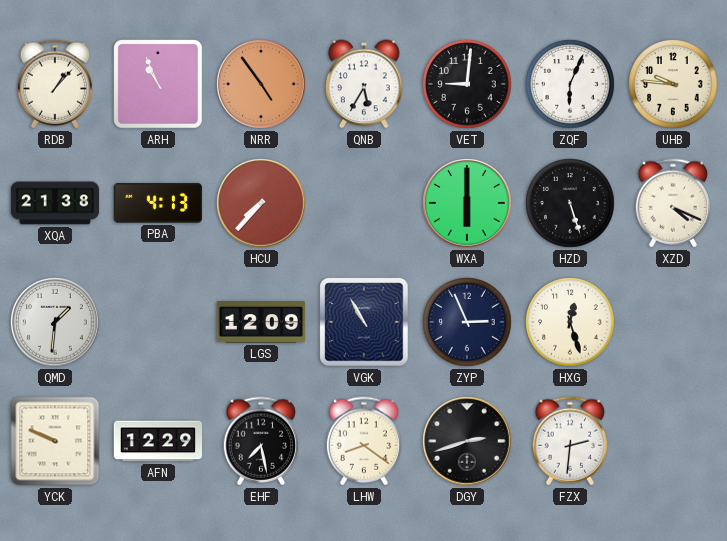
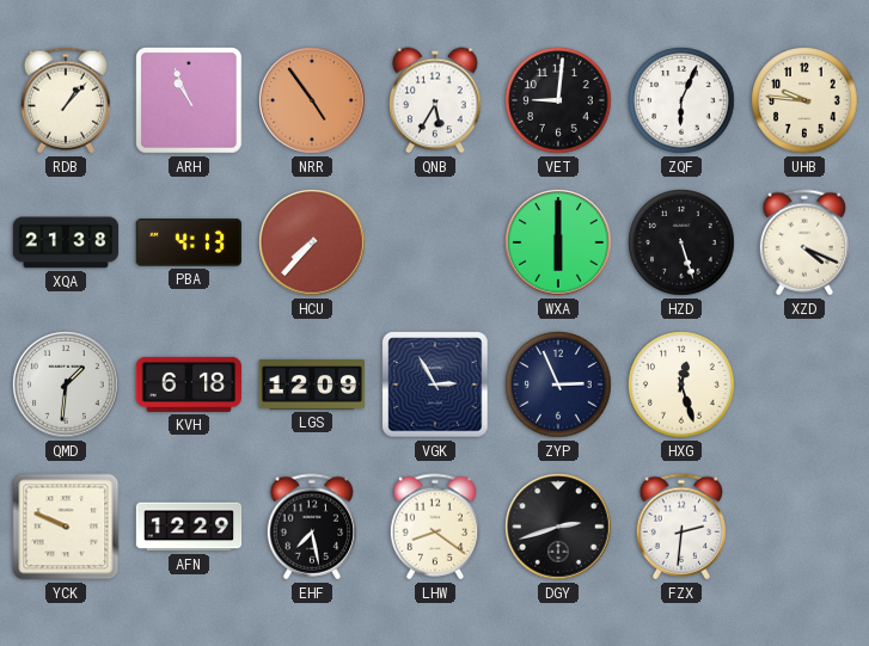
KVH: none -> 6:18
VGK: 10:55 -> 2:55
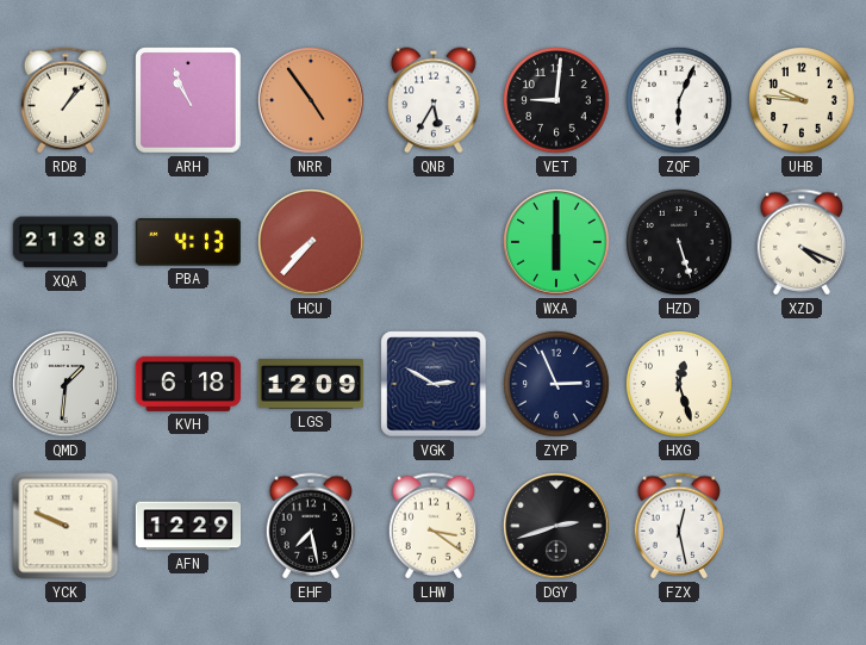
VGK: 2:55 -> 2:50
LHW: 8:21 -> 3:21
FZX: 2:31 -> 12:28
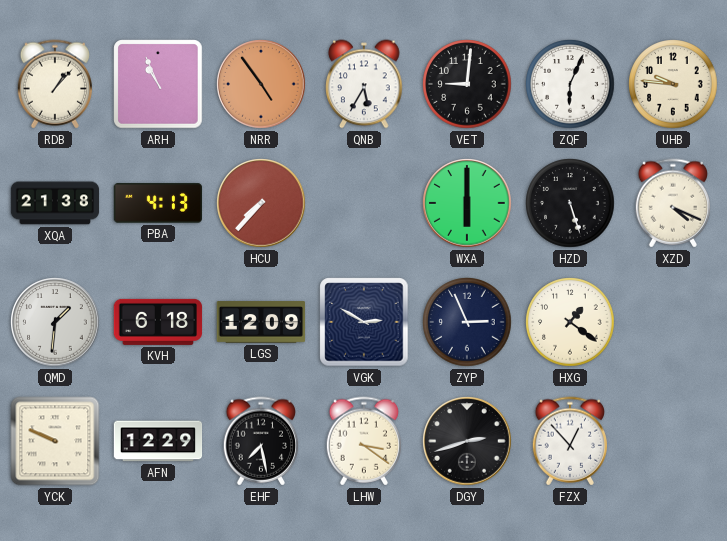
HXG: 12:27 -> 1:21
FZX: 12:28 -> 12:53
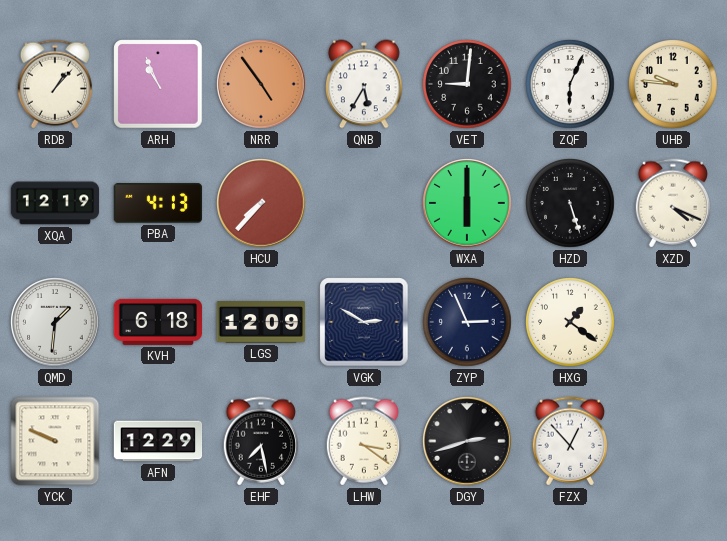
XQA: 21:38 -> 12:19
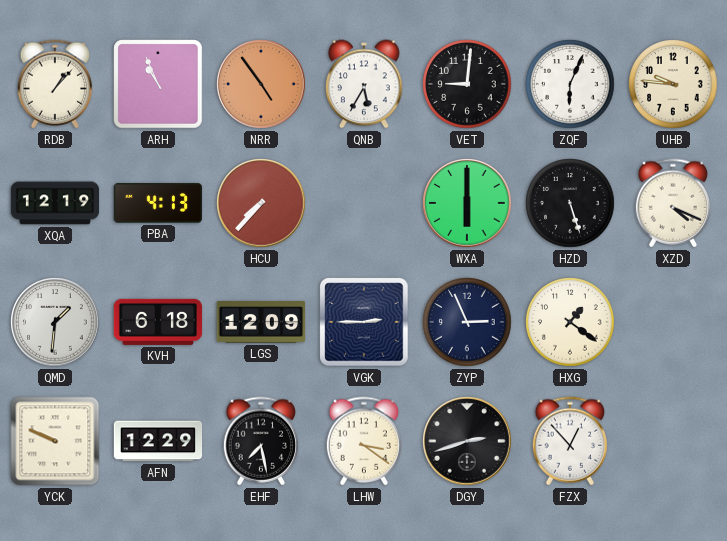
VGK: 2:50 -> 2:45
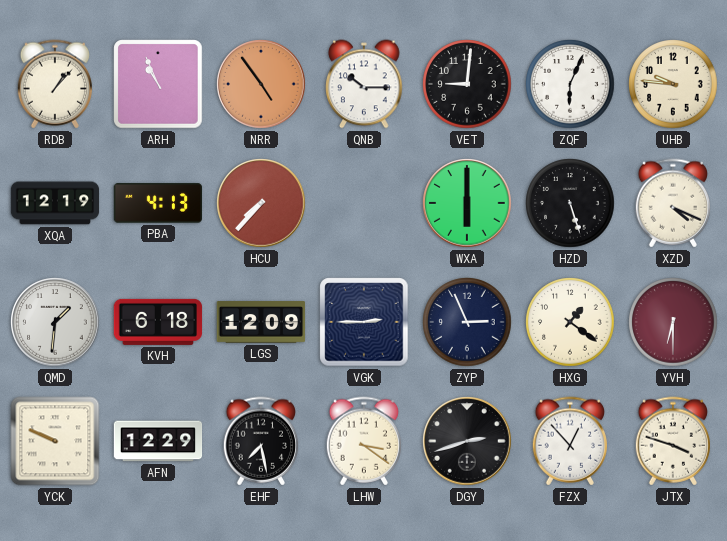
QNB: 5:35 -> 10:15
YVH: none -> 6:30
JTX: none -> 3:48
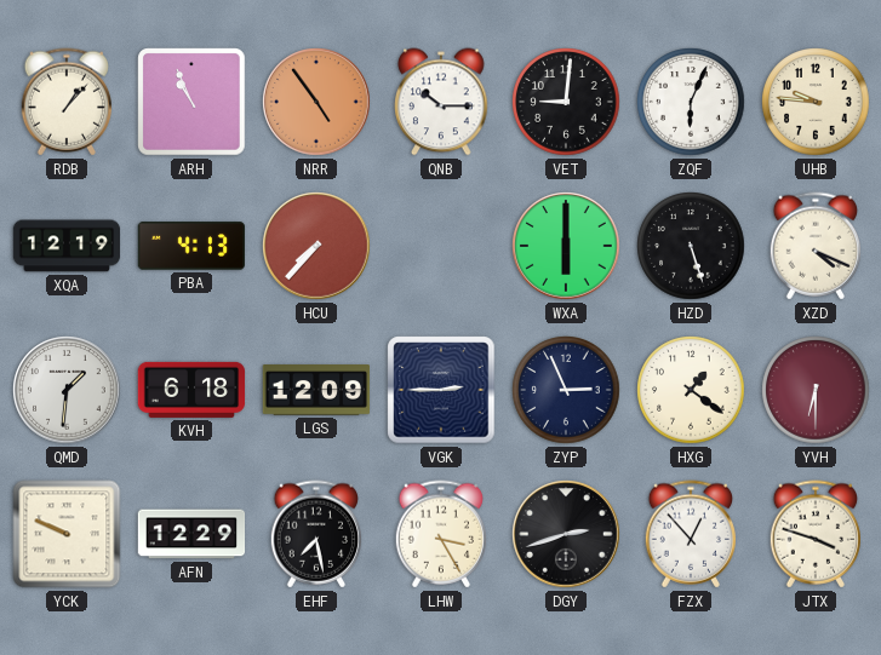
LHW: 3:21 -> 3:25
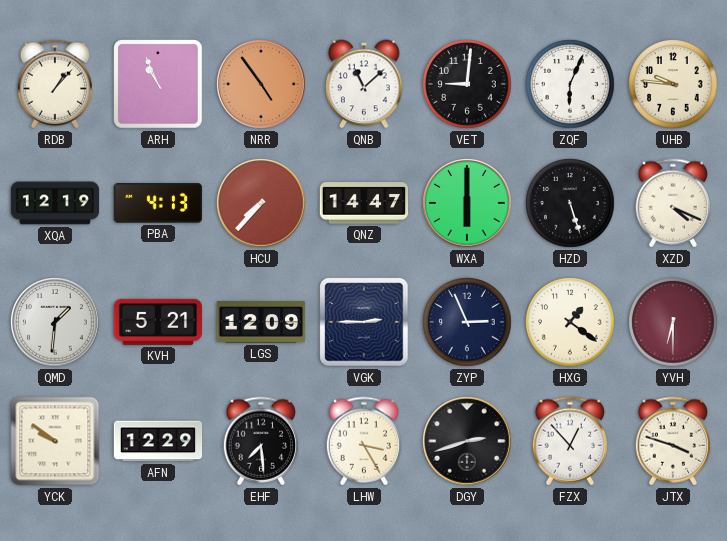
QNB: 10:15 -> 11:08
QNZ: none -> 14:47
KVH: 6:18 -> 5:21
YCK: 9:49 -> 9:51
EHF: 7:28 -> 7:29
